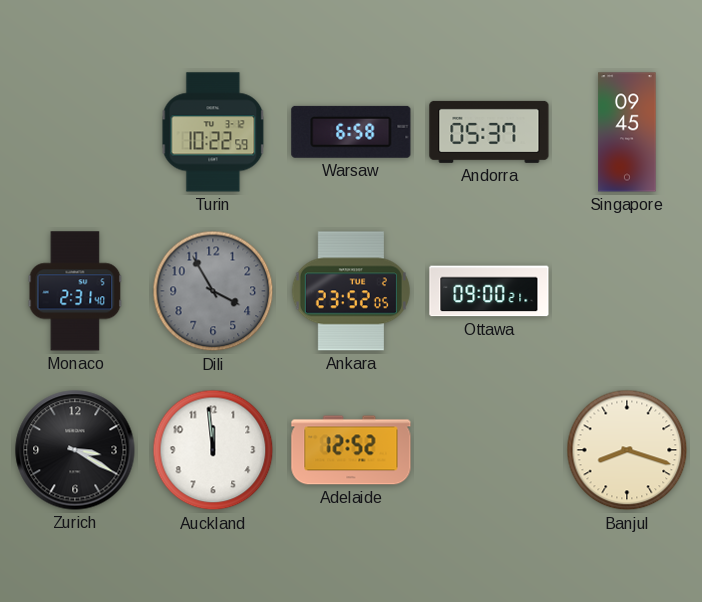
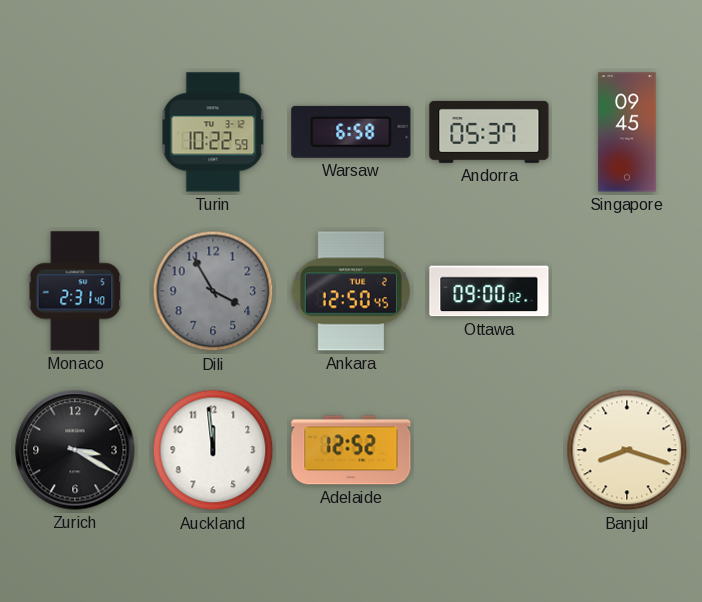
Ankara: 23:52 -> 12:50
Ottawa: 09:00:21 -> 09:00:02
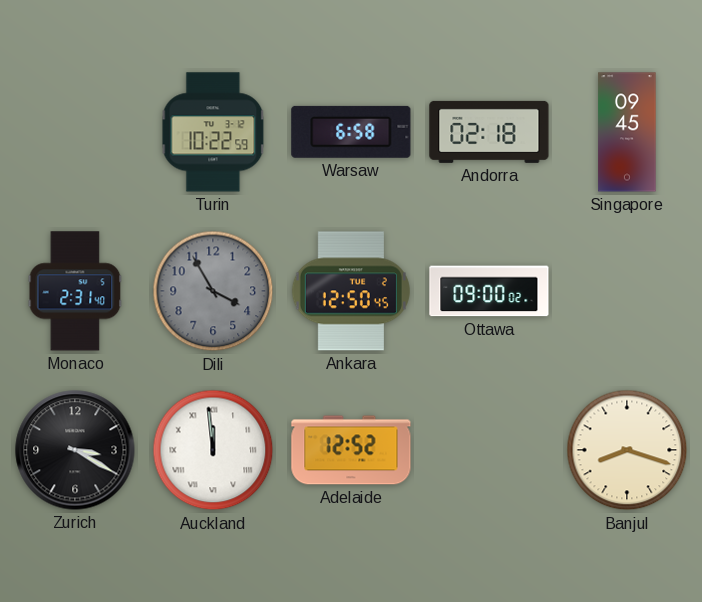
Andorra: 05:37 -> 02:18
Auckland numerals: Arabic -> Roman
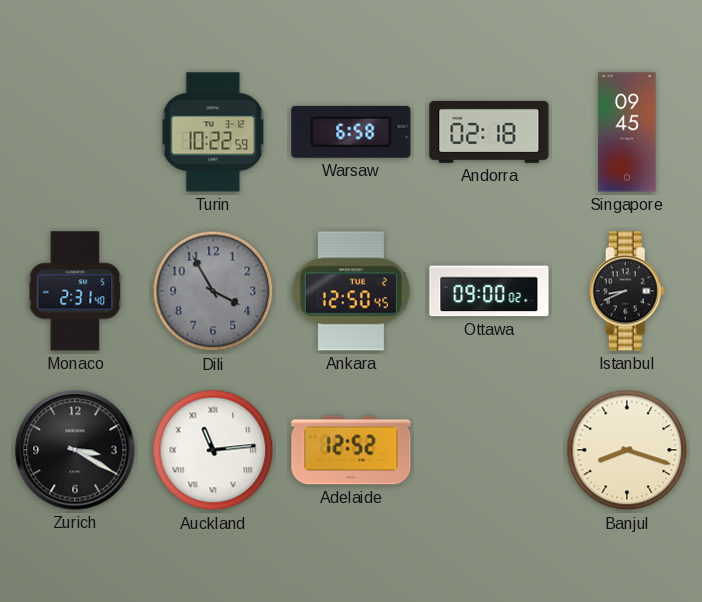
Istanbul: none -> 8:41
Auckland: 11:59 -> 11:14
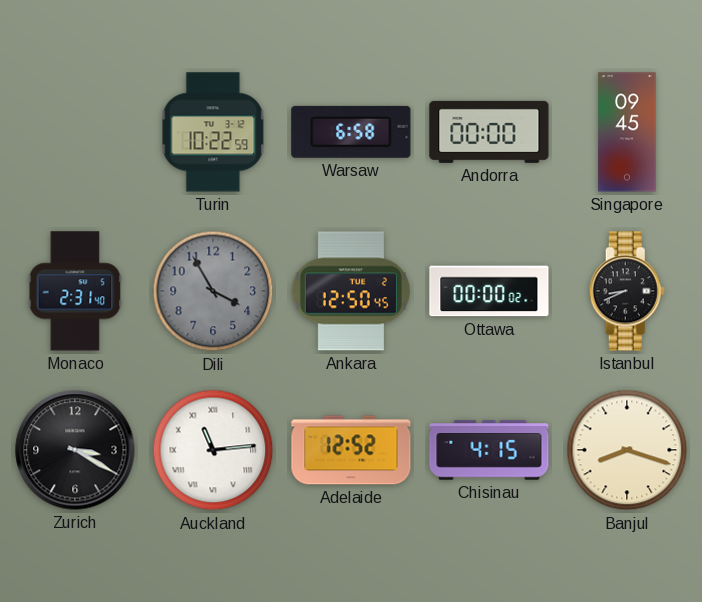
Andorra: 02:18 -> 00:00
Ottawa: 09:00 -> 00:00
Chisinau: none -> 4:15
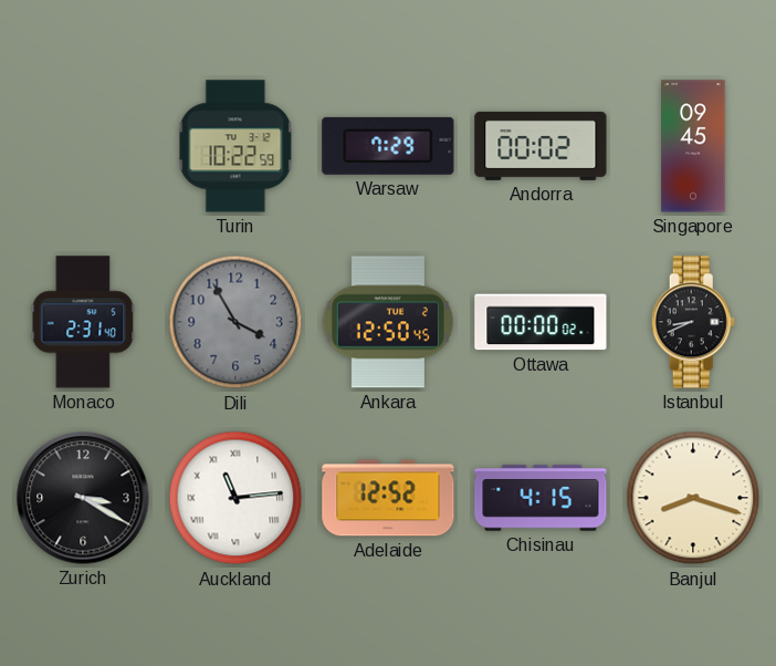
Warsaw: 6:58 -> 7:29
Andorra: 00:00 -> 00:02
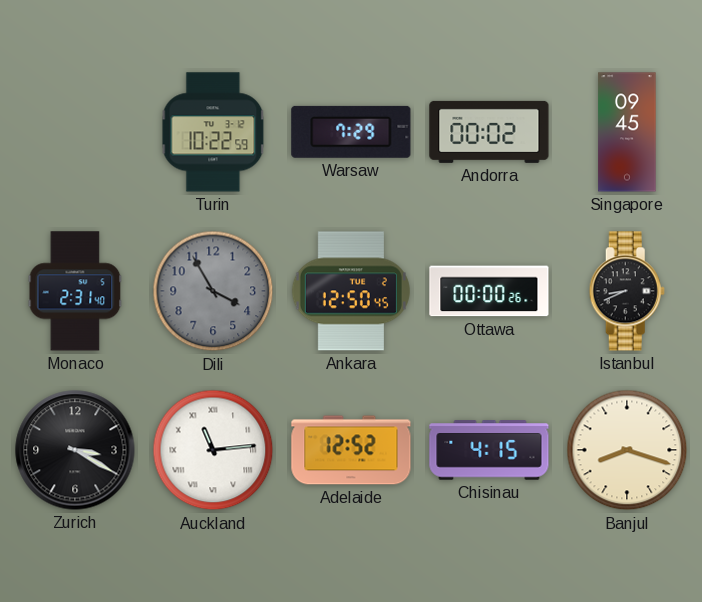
Ottawa: 00:00:02 -> 00:00:26
